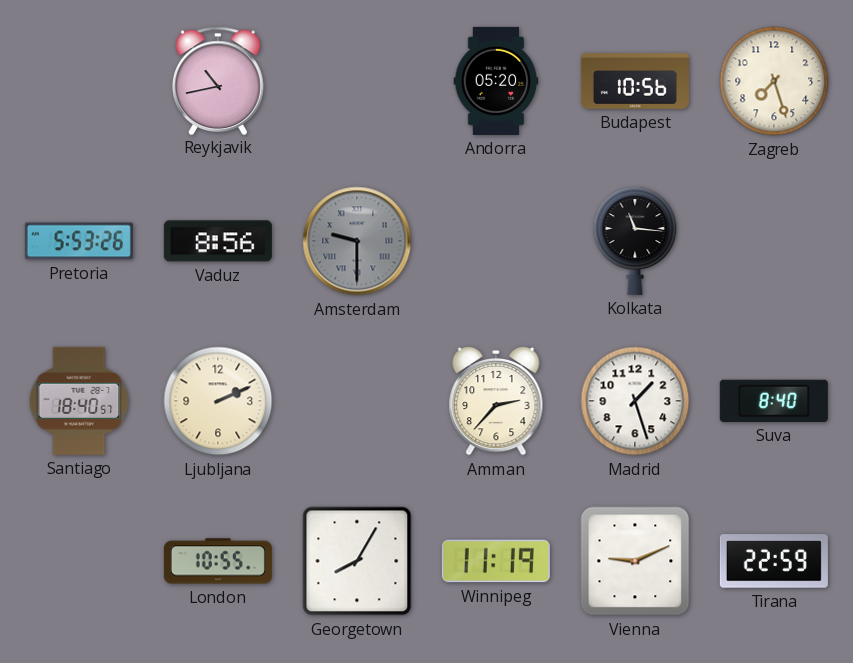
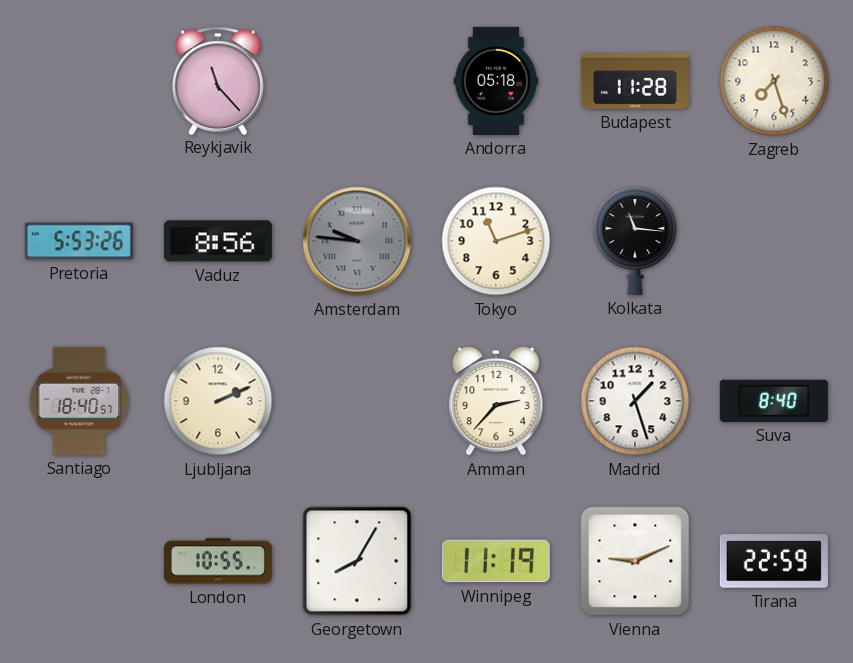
Reykjavik: 10:43 -> 11:23
Andorra: 05:20 -> 05:18
Budapest: 10:56 -> 11:28
Amsterdam: 9:30 -> 9:46
Tokyo: none -> 11:12
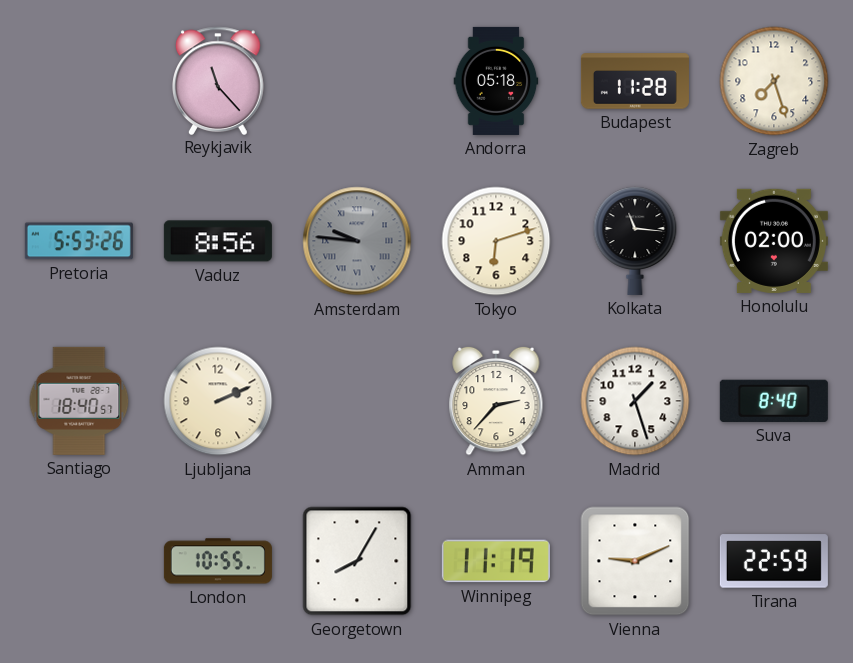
Tokyo: 11:12 -> 6:12
Honolulu: none -> 02:00
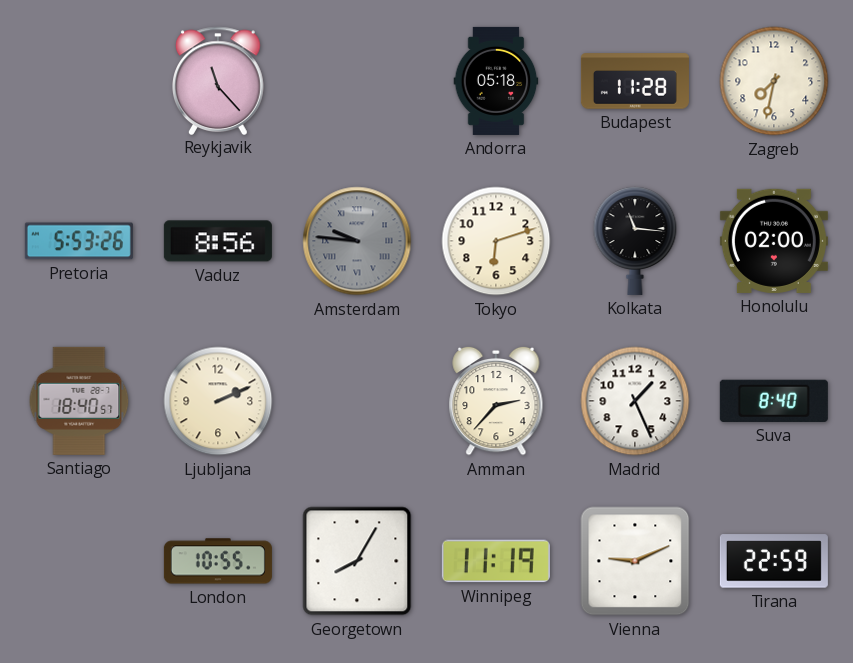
Zagreb: 7:27 -> 7:32
Madrid: 1:27 -> 1:26
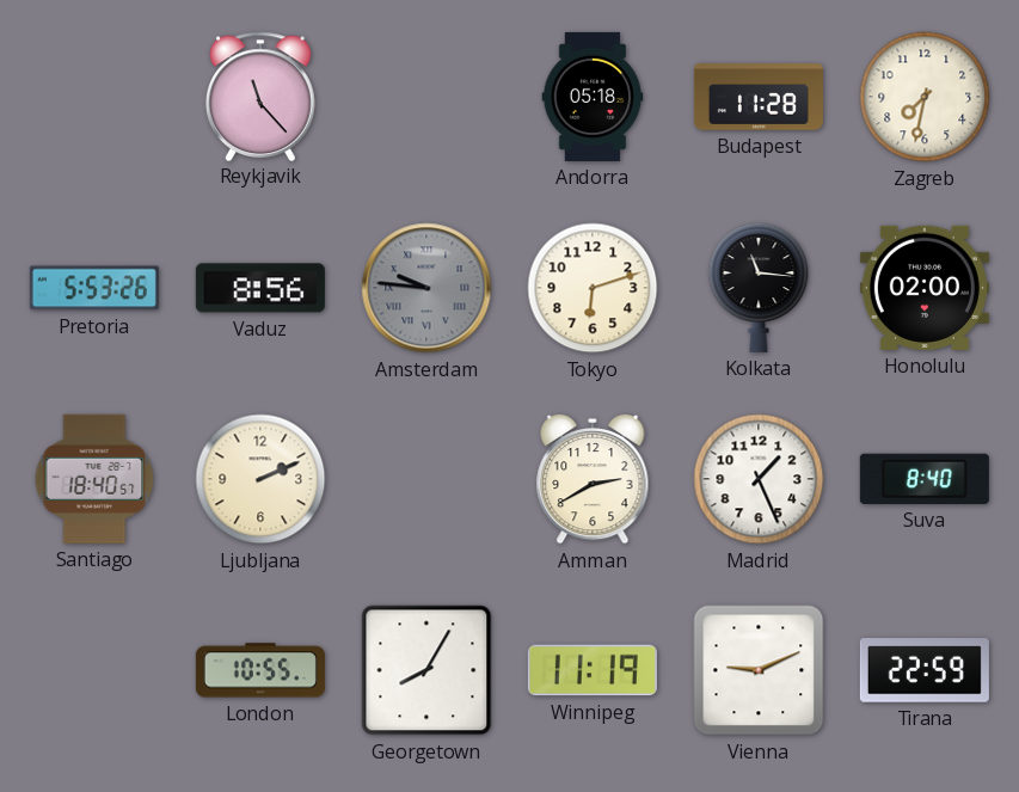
Amman: 2:37 -> 2:40
